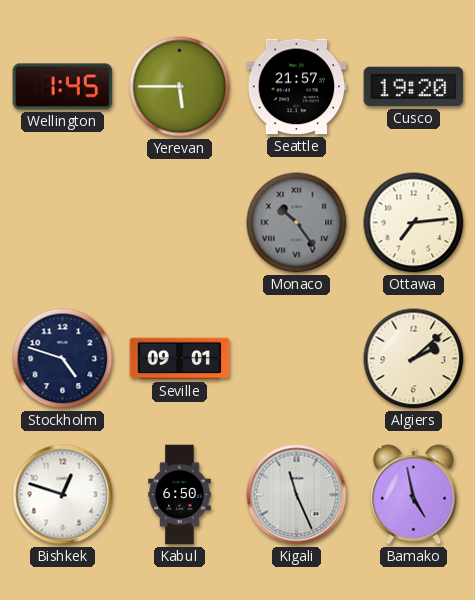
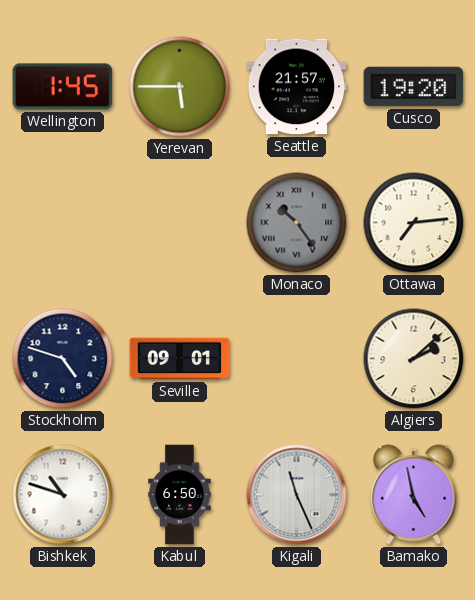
Bishkek: 12:48 -> 10:48
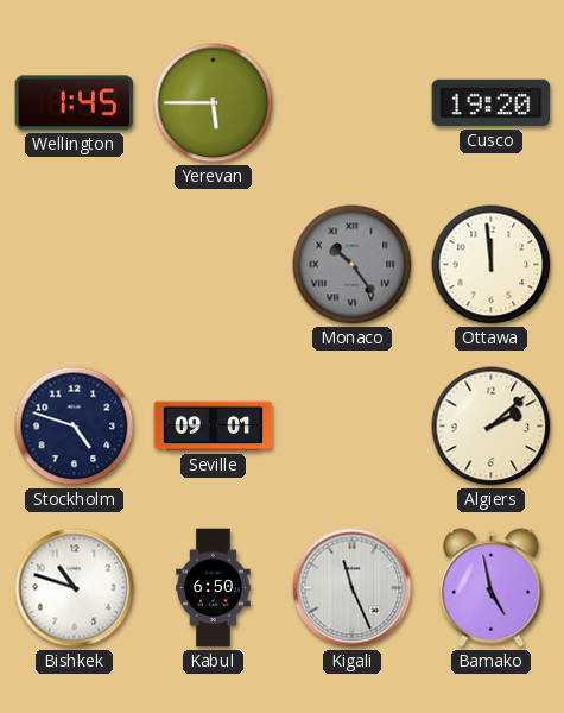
Seattle: 21:57 -> none
Ottawa: 7:14 -> 11:59
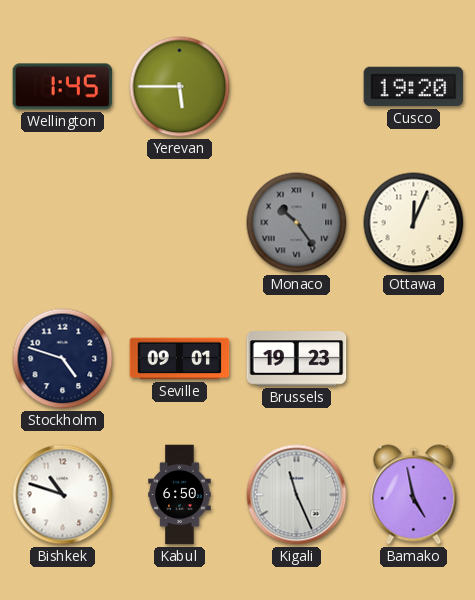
Ottawa: 11:59 -> 12:04
Brussels: none -> 19:23
Algiers: 2:08 -> none
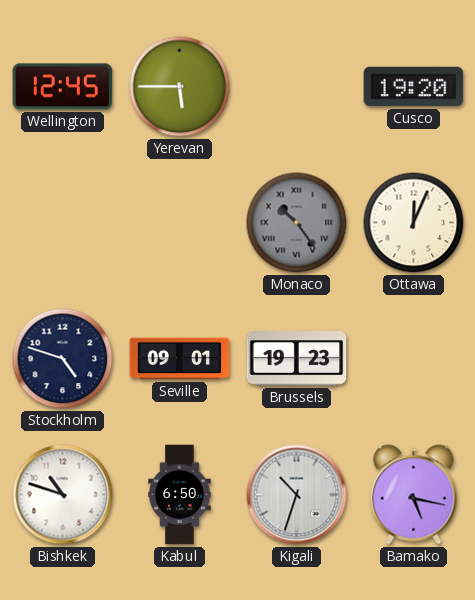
Wellington: 1:45 -> 12:45
Kigali: 11:26 -> 10:33
Bamako: 4:58 -> 5:17
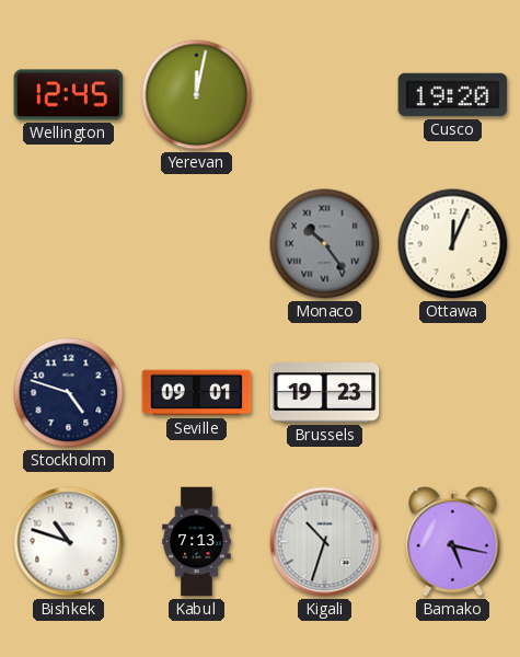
Yerevan: 5:45 -> 12:02
Kabul: 6:50 -> 7:13
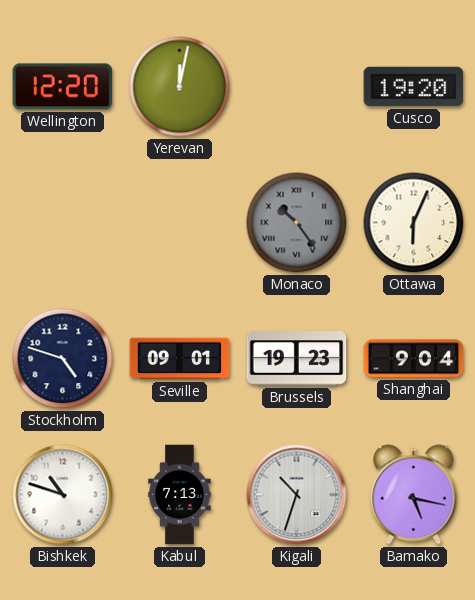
Wellington: 12:45 -> 12:20
Ottawa: 12:04 -> 6:04
Shanghai: none -> 9:04
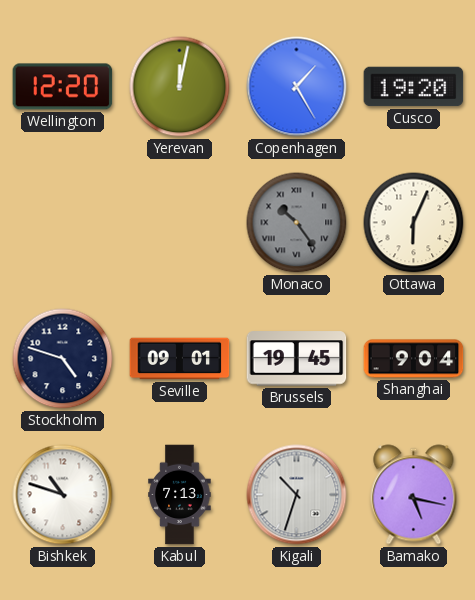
Copenhagen: none -> 1:25
Brussels: 19:23 -> 19:45
